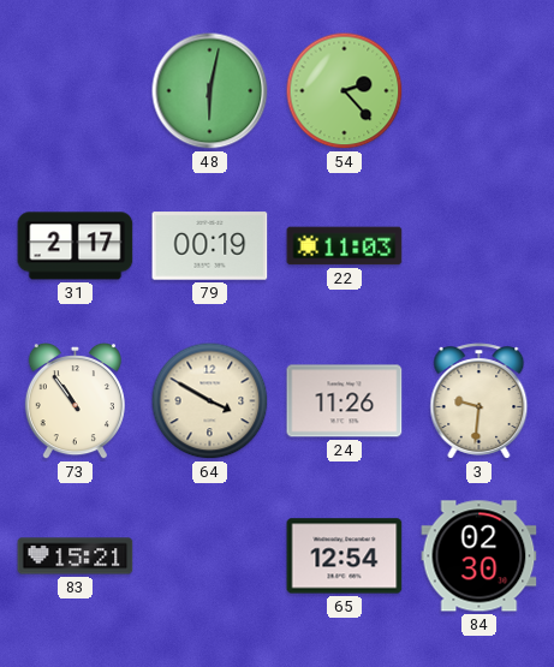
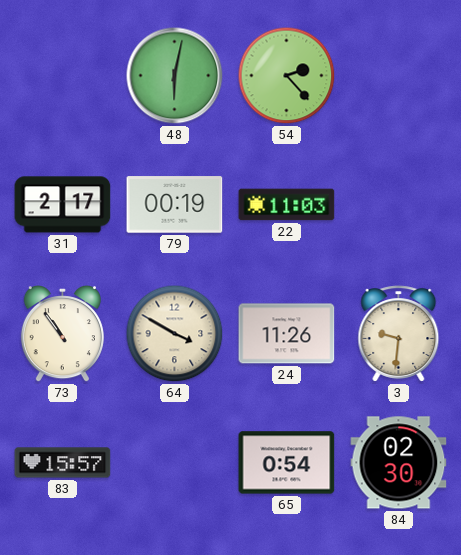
83: 15:21 -> 15:57
65: 12:54 -> 0:54
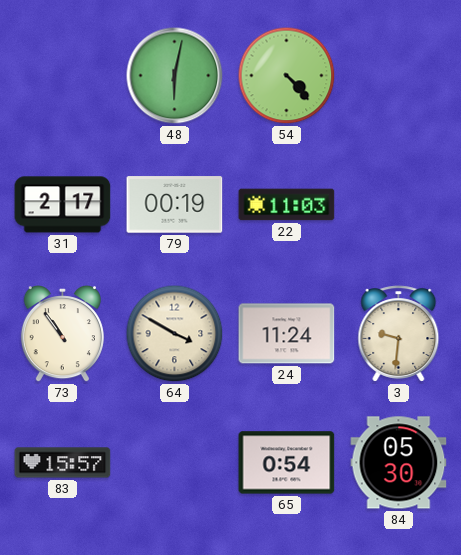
54: 2:23 -> 4:23
24: 11:26 -> 11:24
84: 02:30 -> 05:30
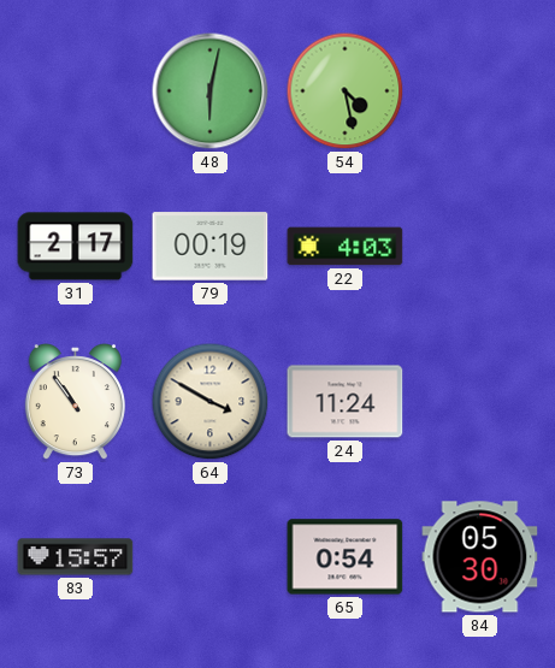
54: 4:23 -> 4:28
22: 11:03 -> 4:03
3: 9:31 -> none
